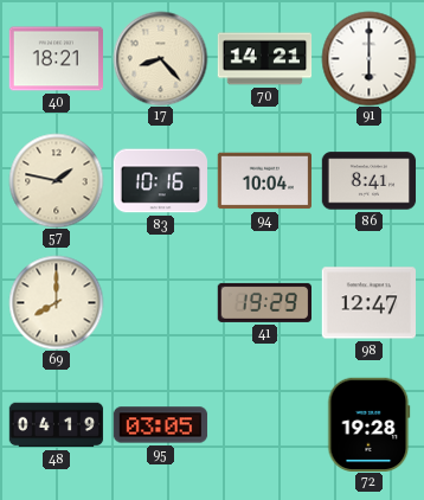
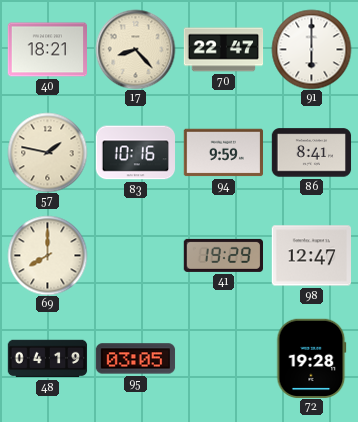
70: 14:21 -> 22:47
94: 10:04 -> 9:59
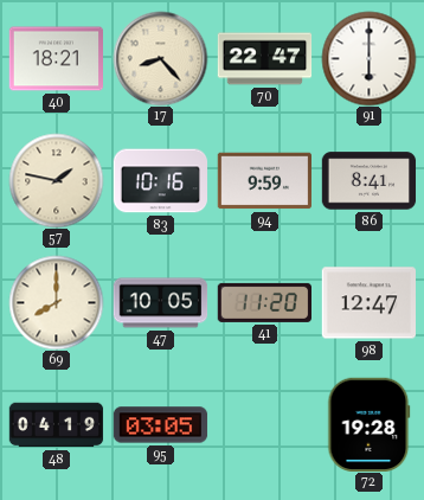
47: none -> 10:05
41: 19:29 -> 11:20
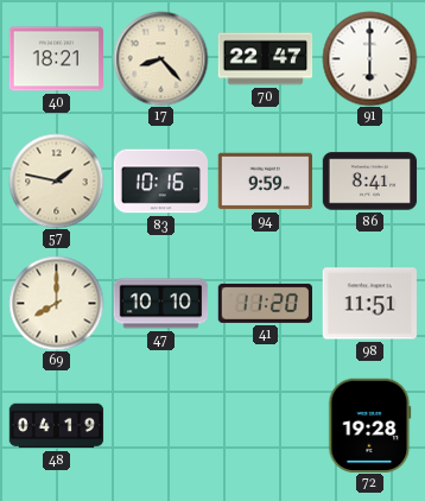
47: 10:05 -> 10:10
98: 12:47 -> 11:51
95: 03:05 -> none
